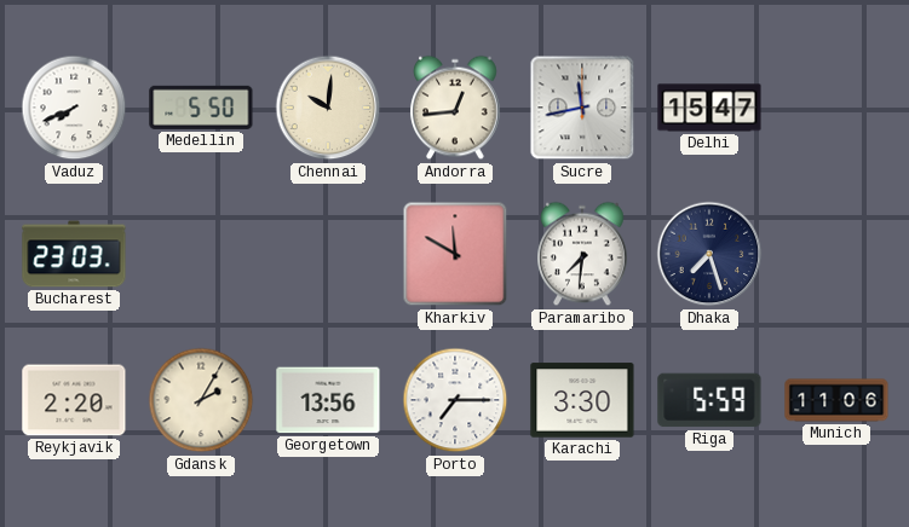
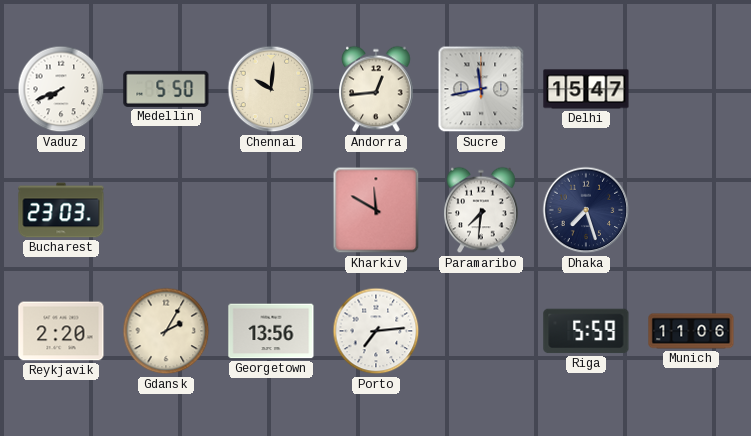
Porto: 7:15 -> 7:14
Karachi: 3:30 -> none
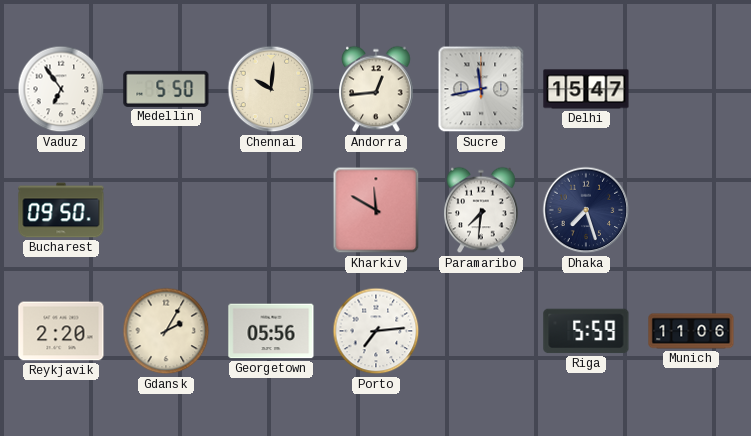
Vaduz: 7:41 -> 6:54
Bucharest: 23:03 -> 09:50
Georgetown: 13:56 -> 05:56
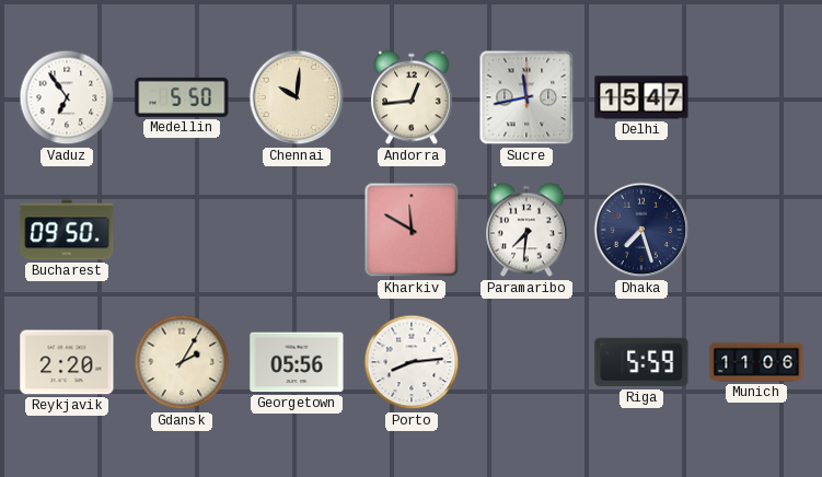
Porto: 7:14 -> 8:14
